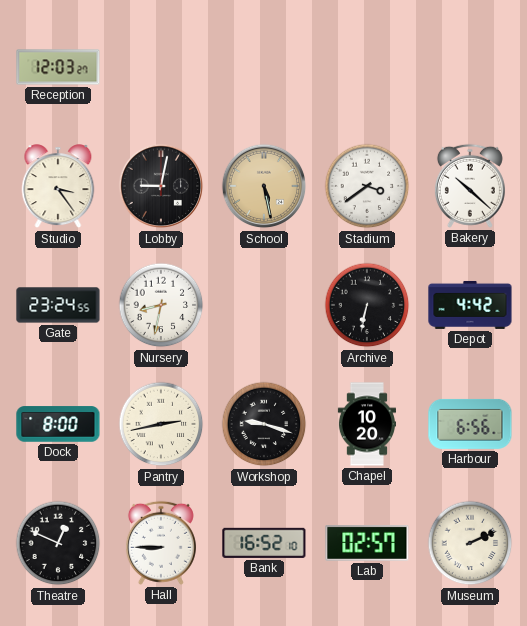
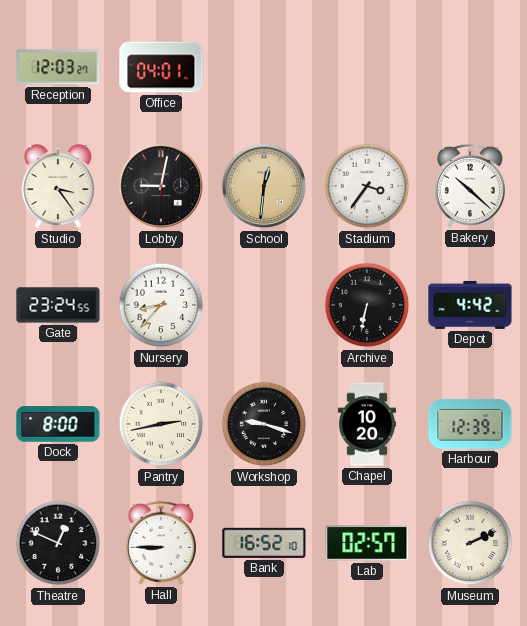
Office: none -> 04:01
School: 5:28 -> 12:31
Stadium: 3:39 -> 3:36
Nursery: 8:32 -> 8:37
Harbour: 6:56 -> 12:39
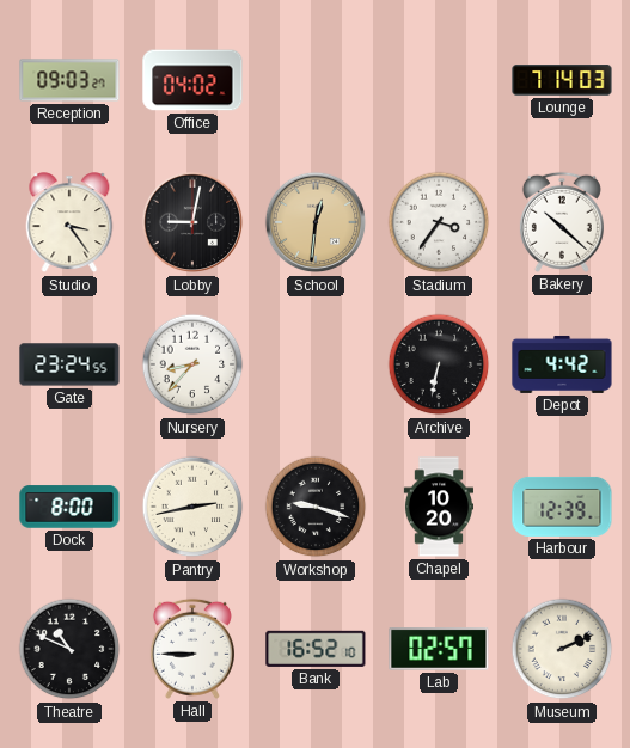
Reception: 12:03 -> 09:03
Office: 04:01 -> 04:02
Lounge: none -> 7:14
Theatre: 12:49 -> 10:49
